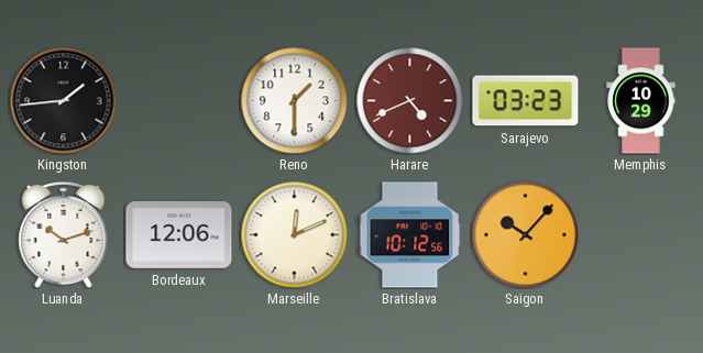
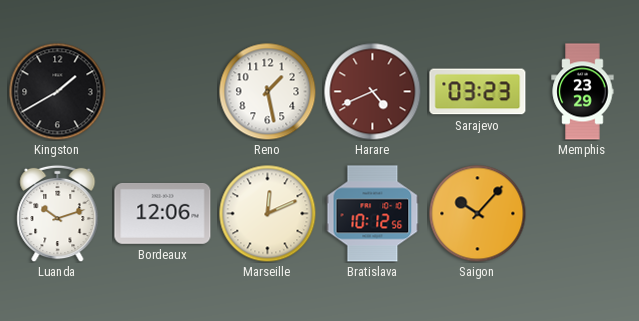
Kingston: 1:44 -> 1:40
Reno: 1:30 -> 1:28
Memphis: 10:29 -> 23:29
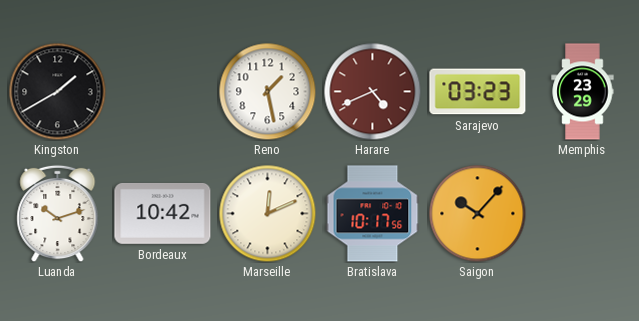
Bordeaux: 12:06 -> 10:42
Bratislava: 10:12 -> 10:17
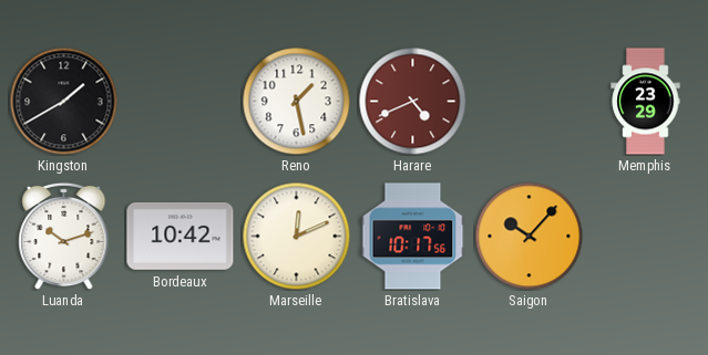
Sarajevo: 03:23 -> none
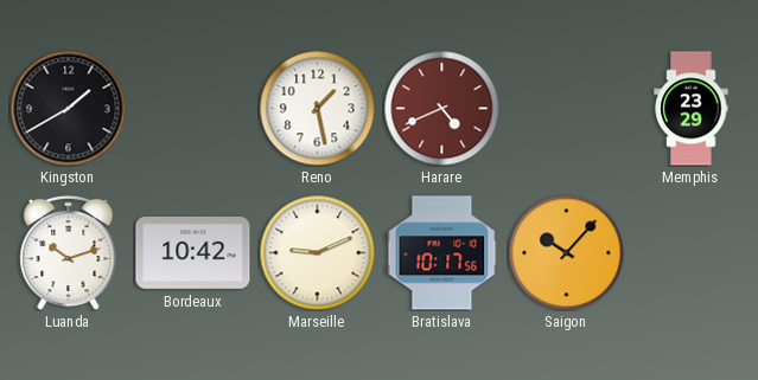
Marseille: 12:11 -> 9:11
